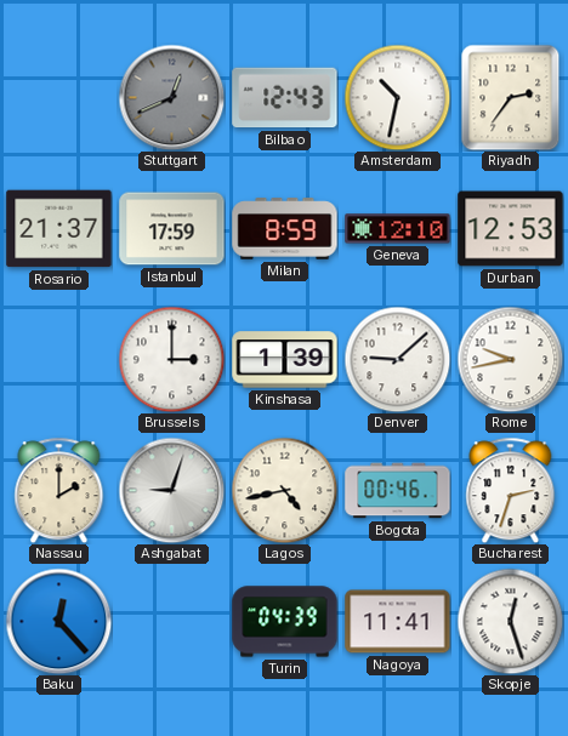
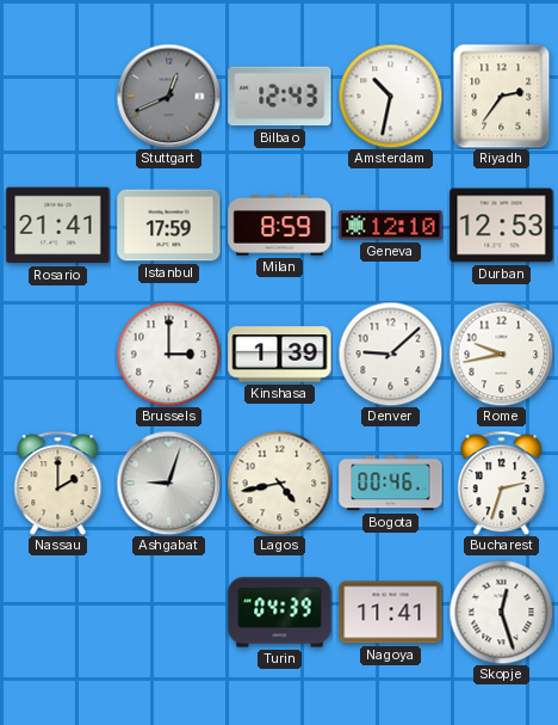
Rosario: 21:37 -> 21:41
Baku: 12:23 -> none
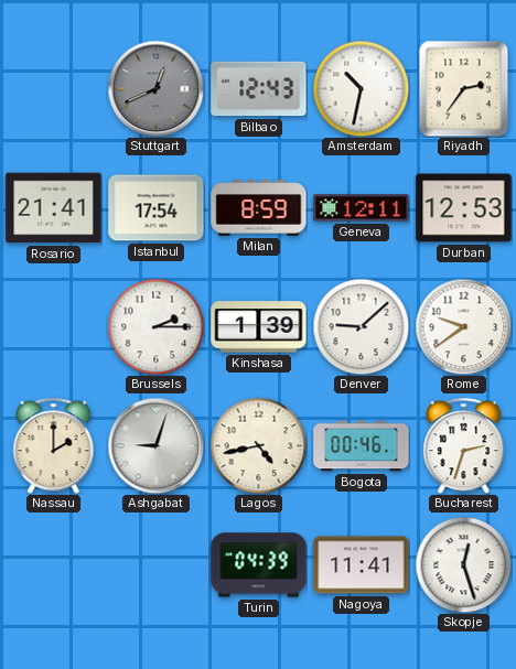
Istanbul: 17:59 -> 17:54
Geneva: 12:10 -> 12:11
Brussels: 3:00 -> 2:15
Rome: 9:43 -> 9:39
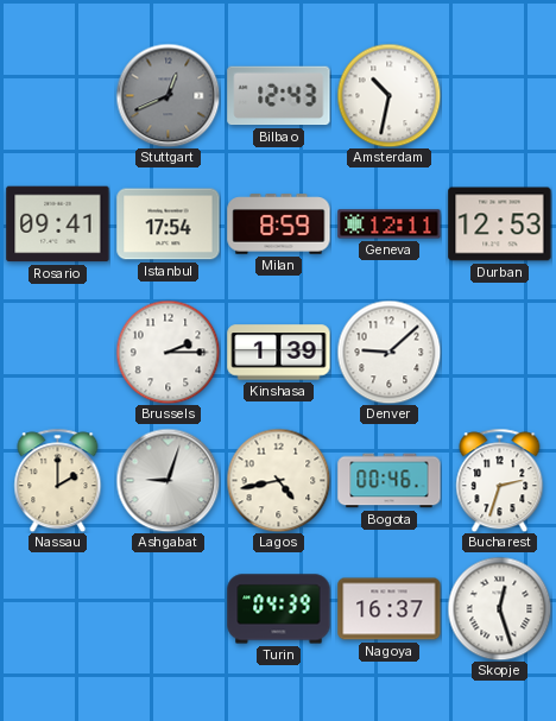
Riyadh: 2:36 -> none
Rosario: 21:41 -> 09:41
Rome: 9:39 -> none
Nagoya: 11:41 -> 16:37
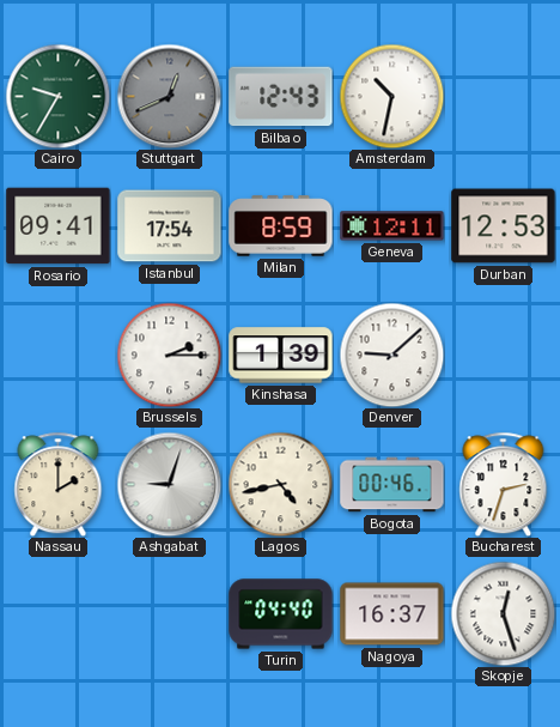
Cairo: none -> 9:35
Turin: 04:39 -> 04:40
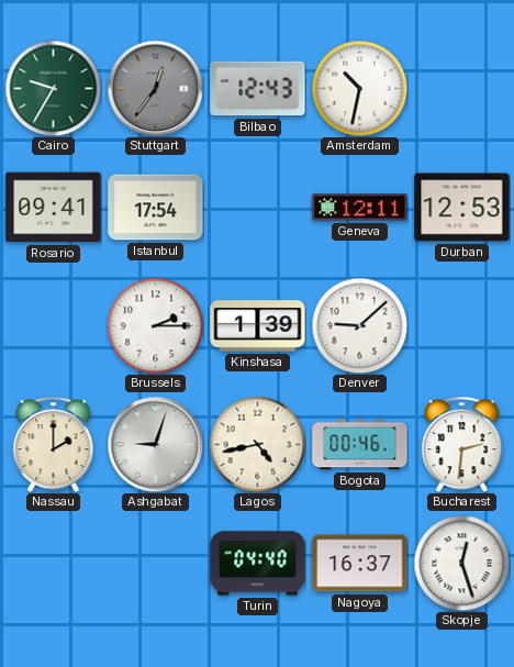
Stuttgart: 12:41 -> 12:36
Milan: 8:59 -> none
Bucharest: 2:33 -> 2:31
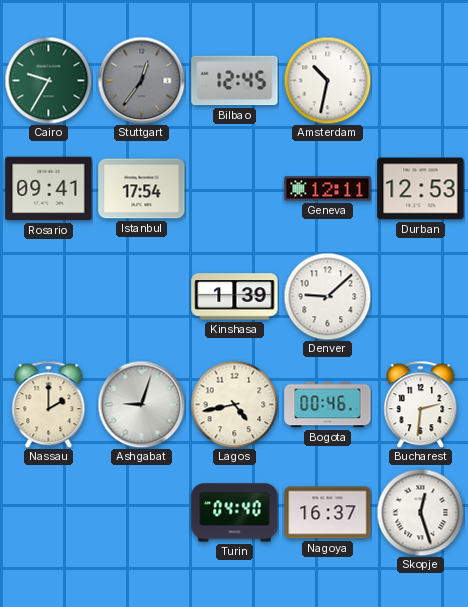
Bilbao: 12:43 -> 12:45
Brussels: 2:15 -> none
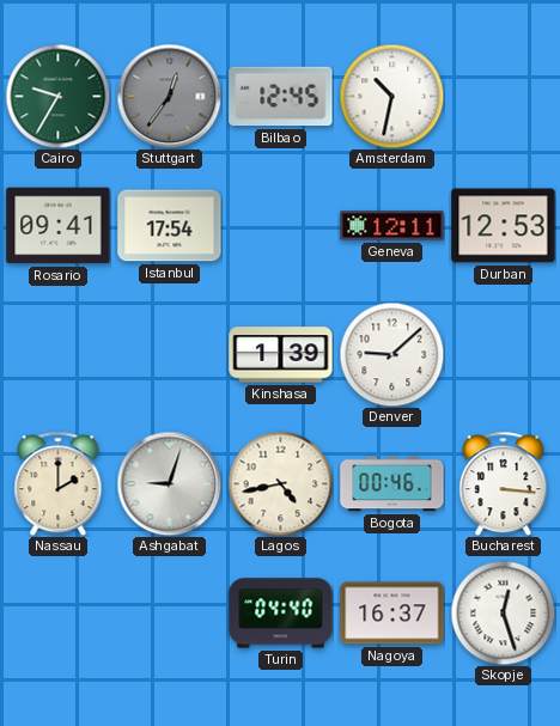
Bucharest: 2:31 -> 3:16
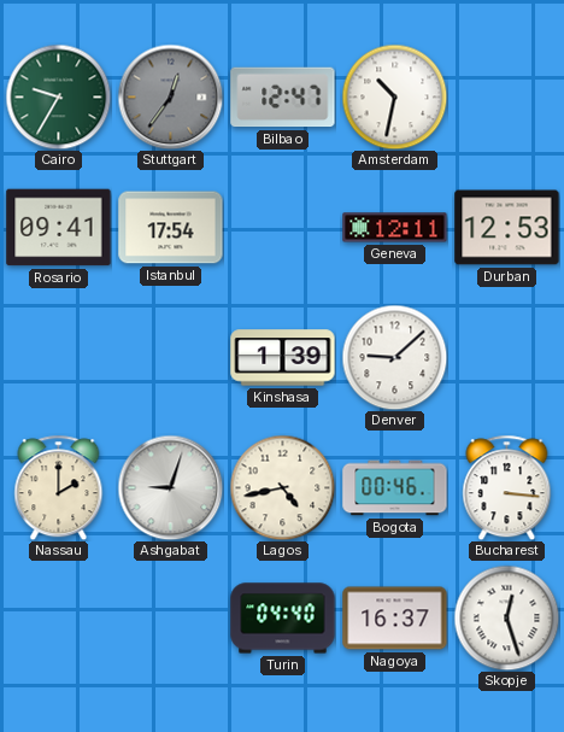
Bilbao: 12:45 -> 12:47
